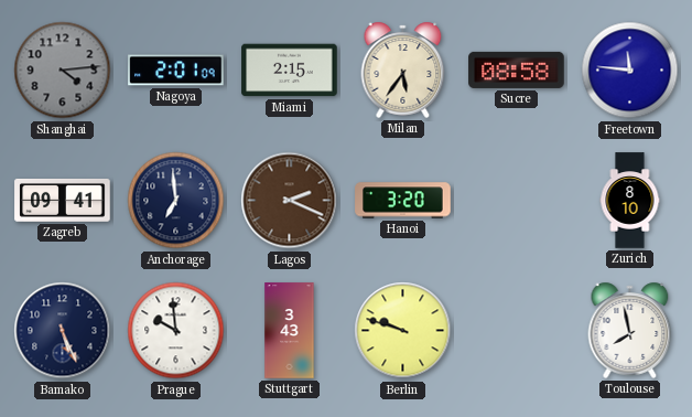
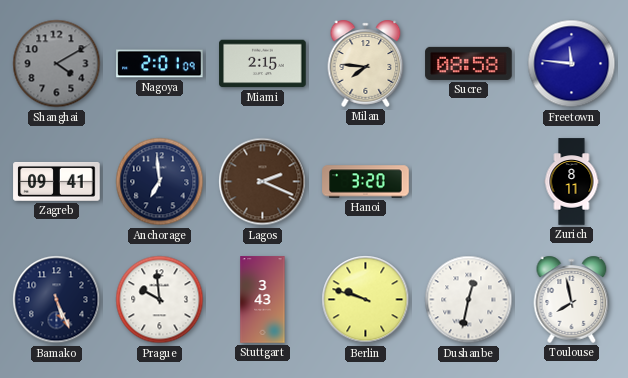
Shanghai: 4:14 -> 4:10
Milan: 5:36 -> 7:46
Zurich: 8:10 -> 8:11
Dushanbe: none -> 12:32
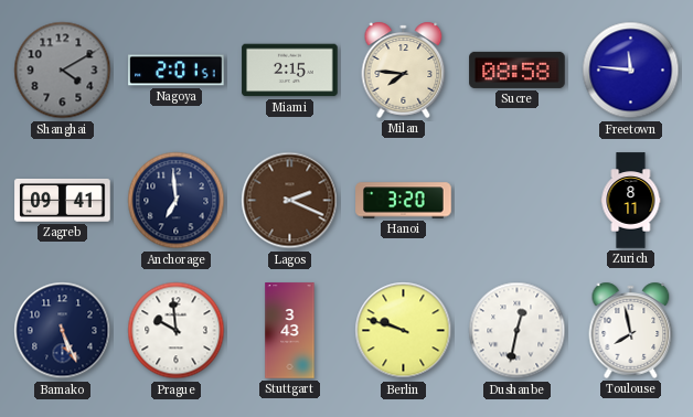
Nagoya: 2:01:09 -> 2:01:51
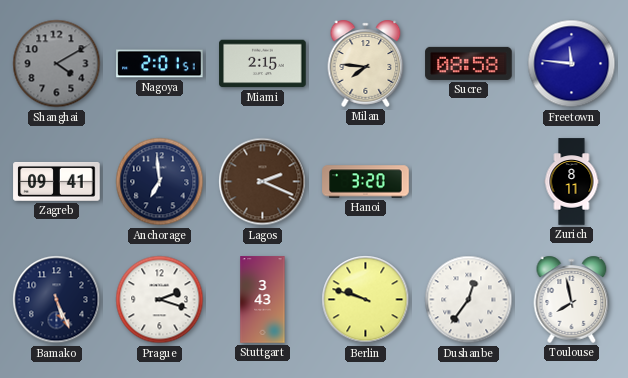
Prague: 9:59 -> 2:18
Dushanbe: 12:32 -> 12:36
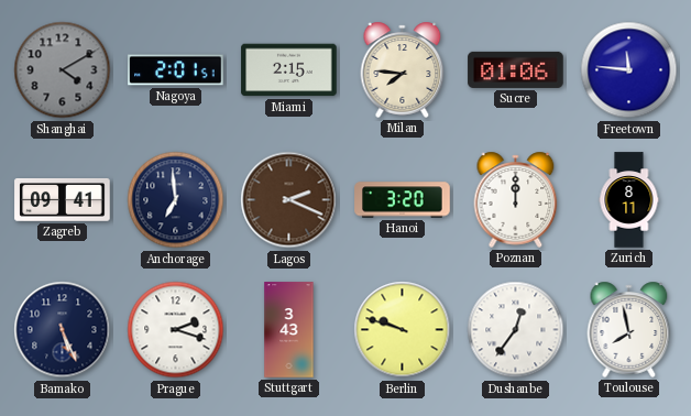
Sucre: 08:58 -> 01:06
Poznan: none -> 12:00
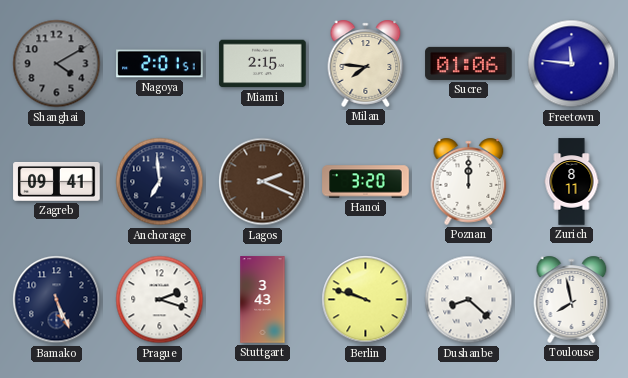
Dushanbe: 12:36 -> 8:22
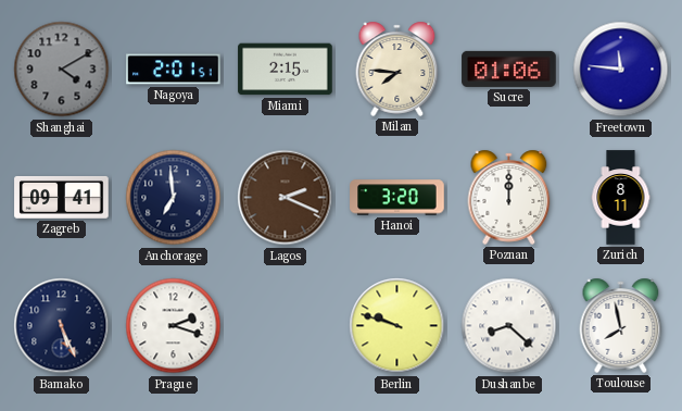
Stuttgart: 3:43 -> none
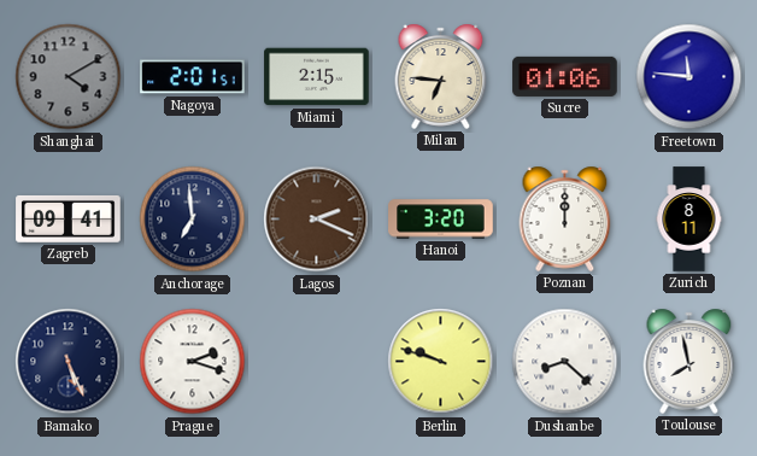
Milan: 7:46 -> 6:46
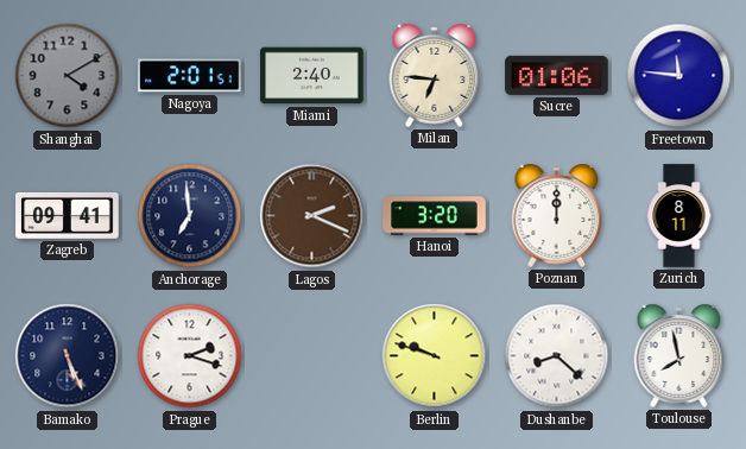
Miami: 2:15 -> 2:40
